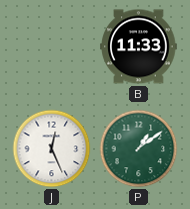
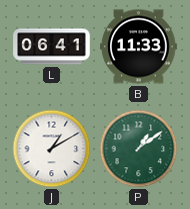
L: none -> 06:41
J: 12:26 -> 1:10
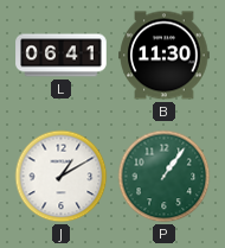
B: 11:33 -> 11:30
P: 1:09 -> 1:06
